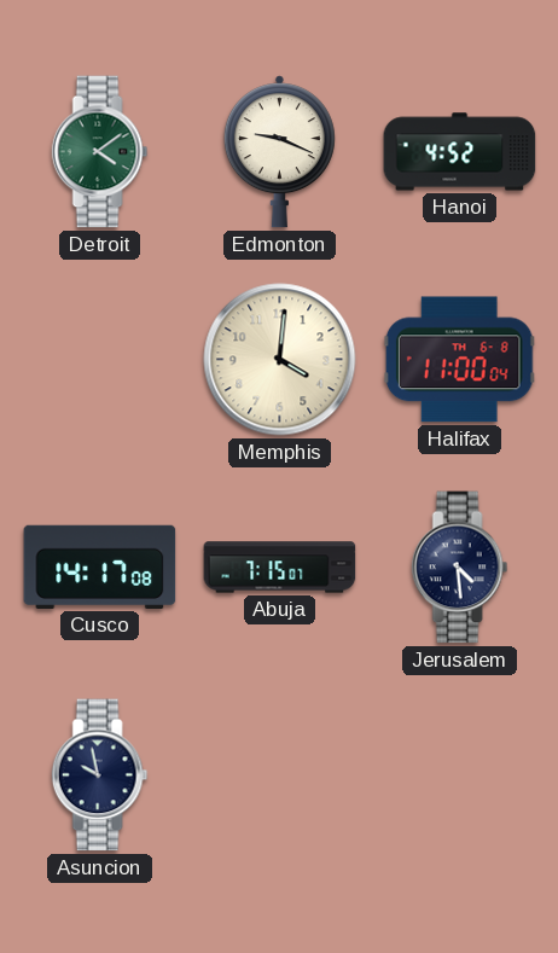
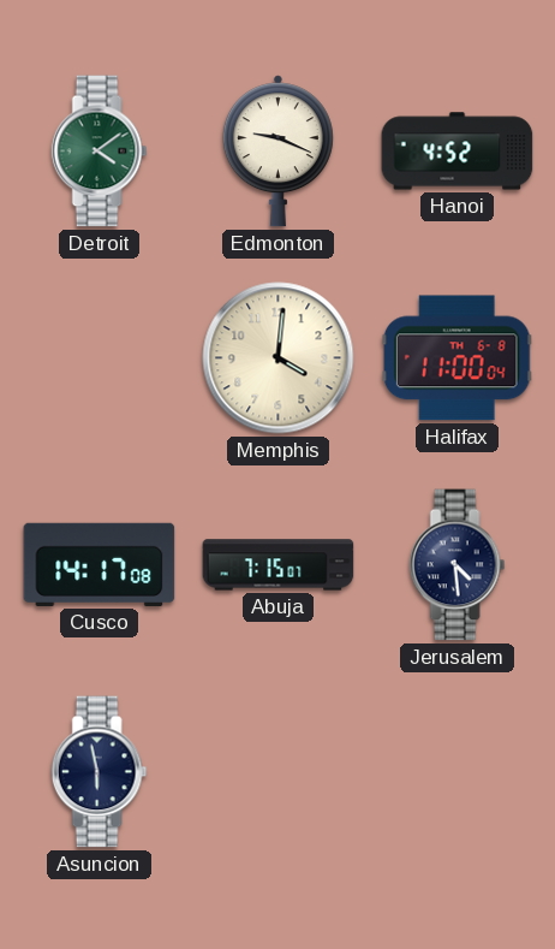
Asuncion: 9:58 -> 5:58
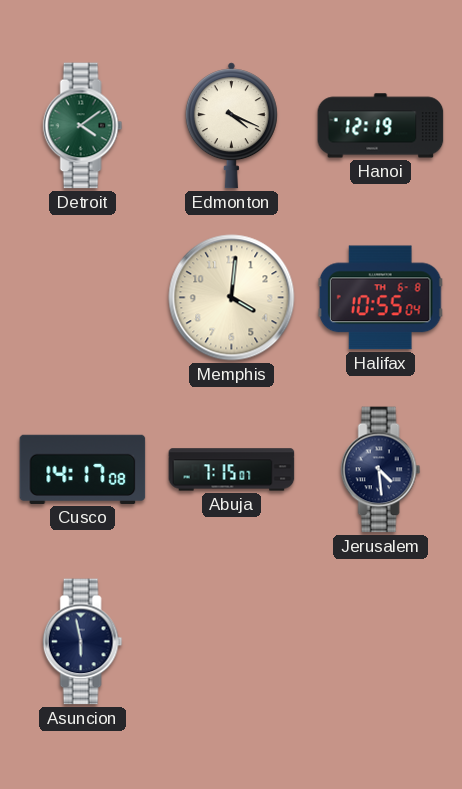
Edmonton: 9:19 -> 4:19
Hanoi: 4:52 -> 12:19
Halifax: 11:00 -> 10:55
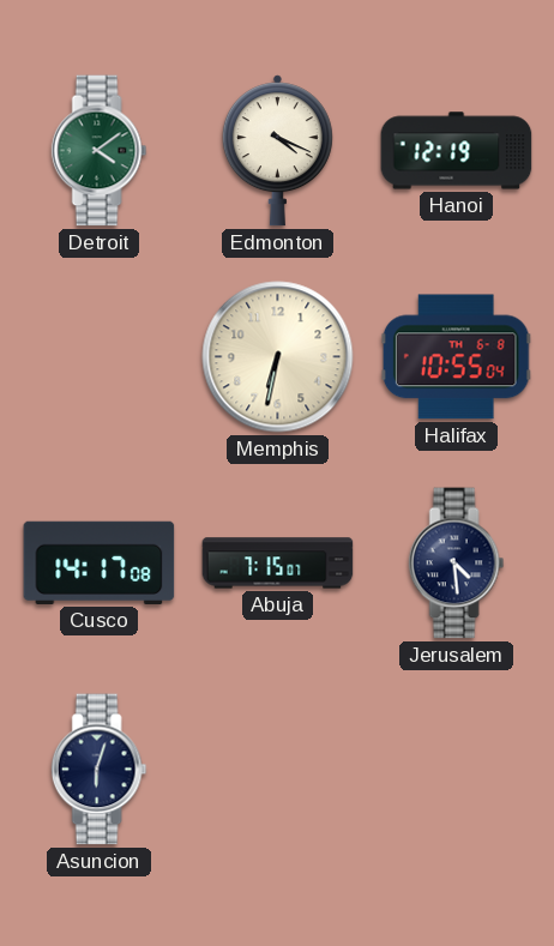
Memphis: 4:01 -> 6:32
Asuncion: 5:58 -> 6:03
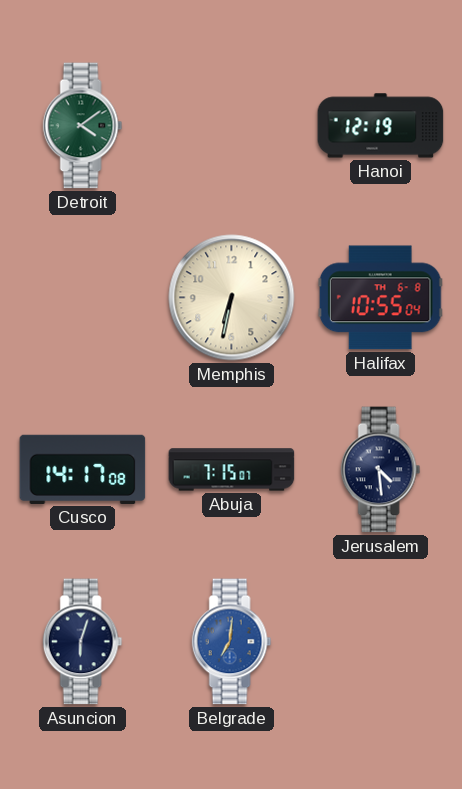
Edmonton: 4:19 -> none
Belgrade: none -> 7:01
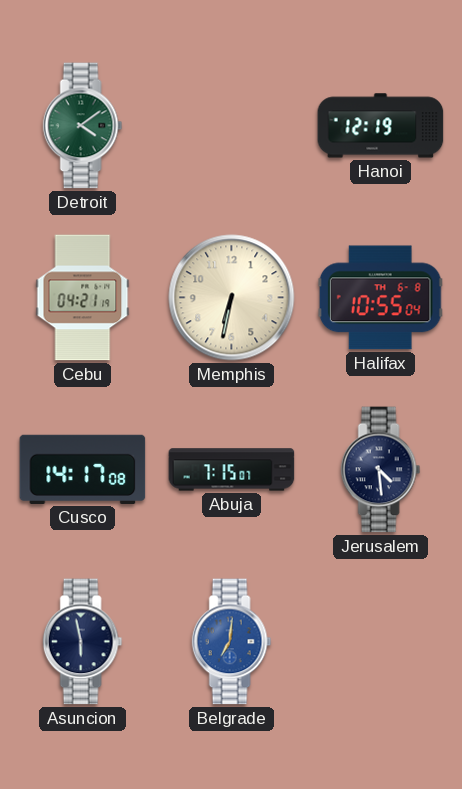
Cebu: none -> 04:21
Asuncion: 6:03 -> 5:58
